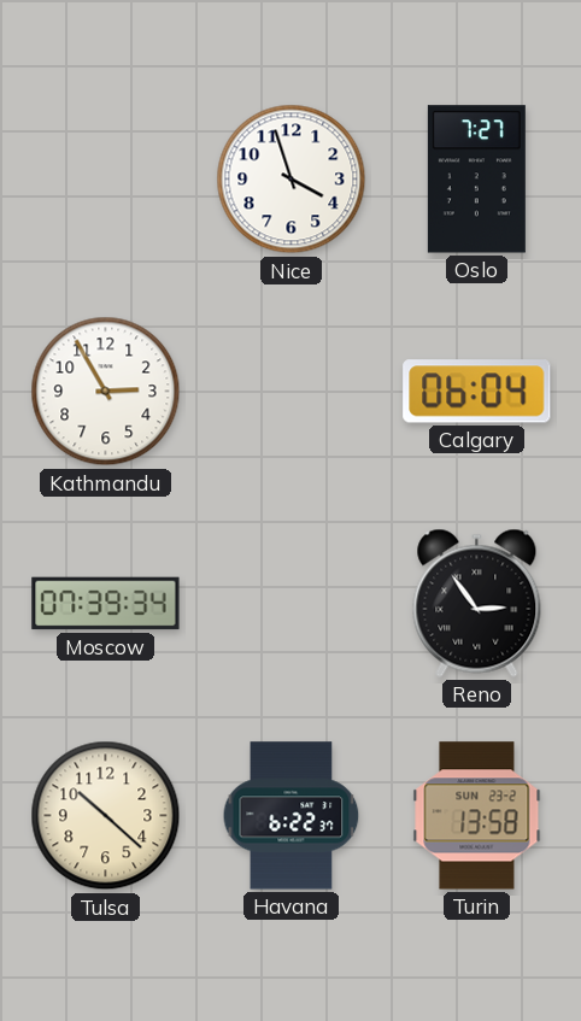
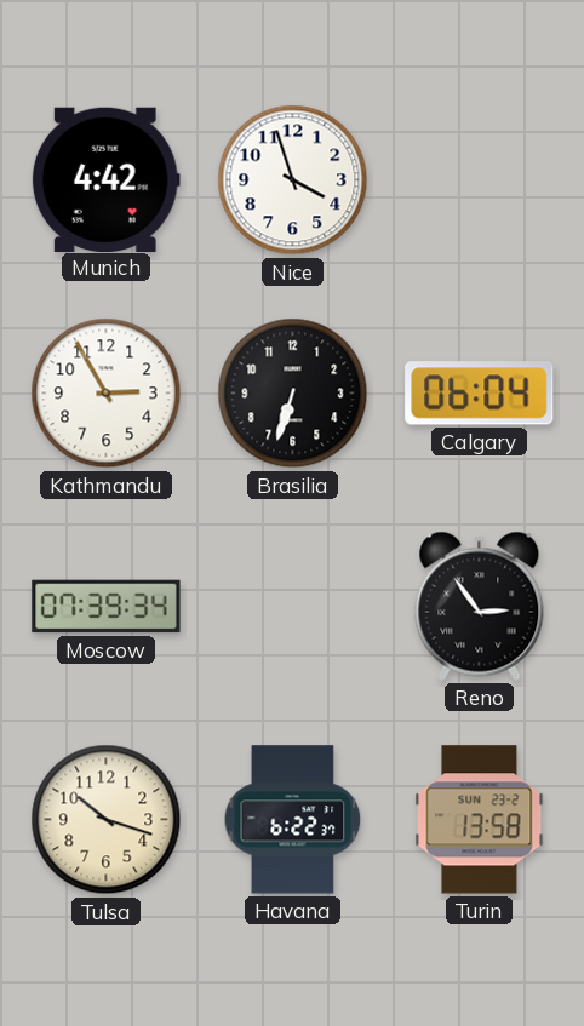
Munich: none -> 4:42
Oslo: 7:27 -> none
Brasilia: none -> 6:33
Tulsa: 10:22 -> 10:18
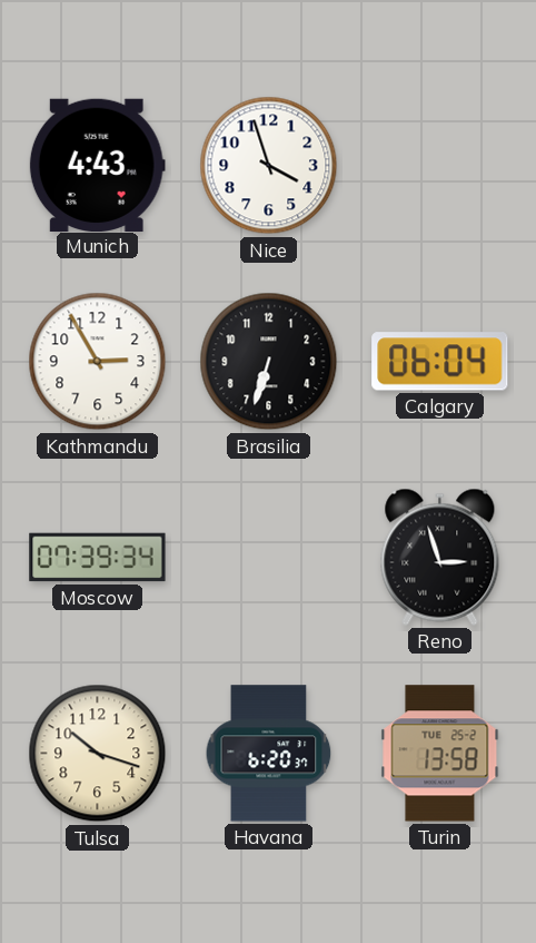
Munich: 4:42 -> 4:43
Reno: 2:54 -> 2:57
Havana: 6:22 -> 6:20
Turin date: SUN 23-2 -> TUE 25-2
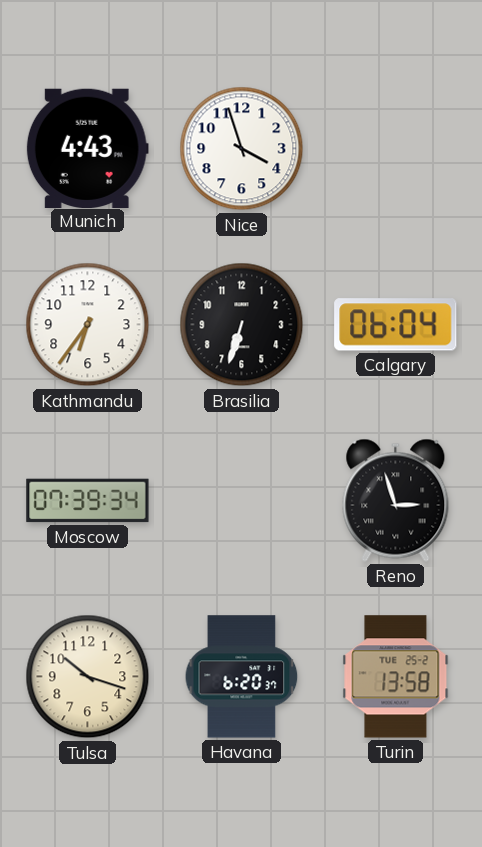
Kathmandu: 2:55 -> 6:36
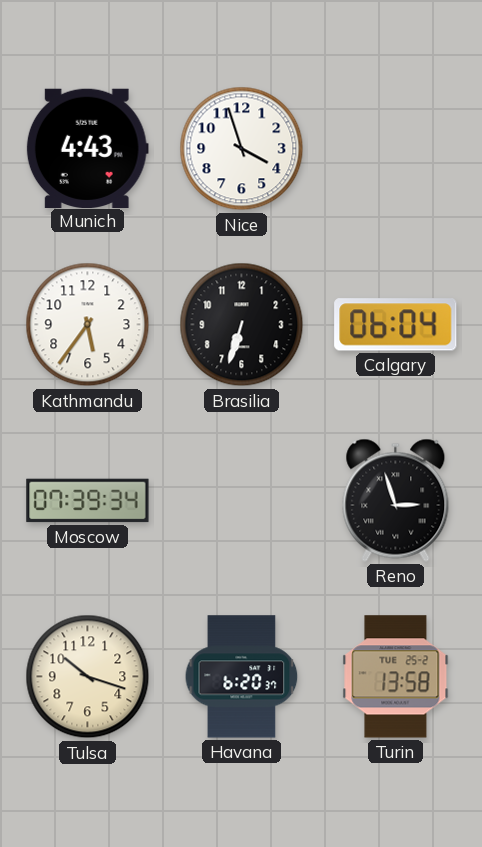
Kathmandu: 6:36 -> 5:36
